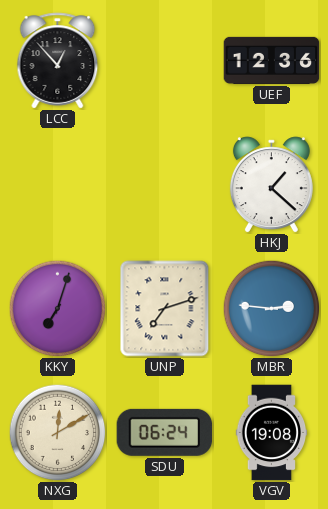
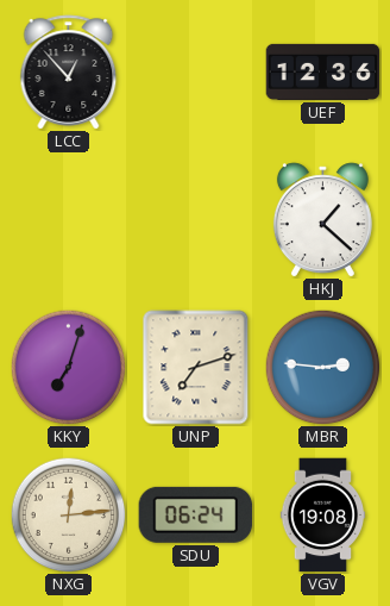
NXG: 12:10 -> 12:14
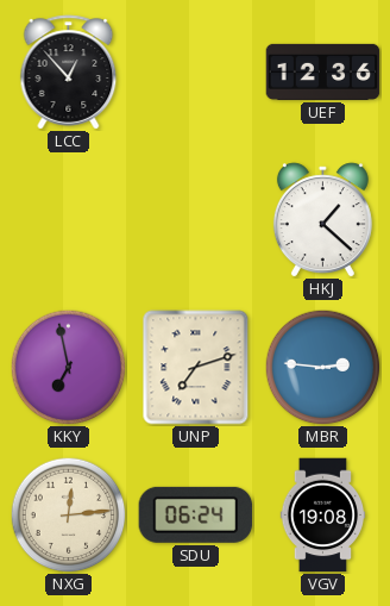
KKY: 7:03 -> 6:58
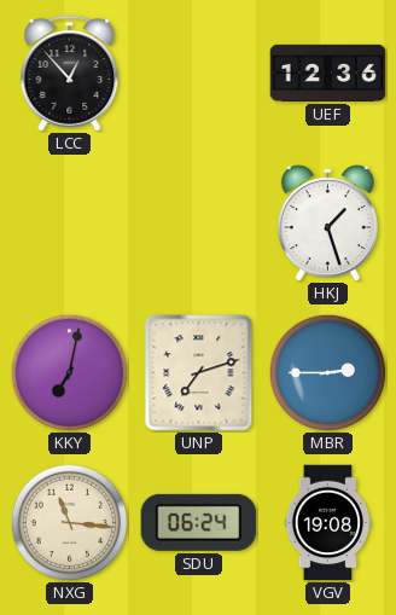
HKJ: 1:22 -> 1:27
KKY: 6:58 -> 7:02
MBR: 2:46 -> 2:45
NXG: 12:14 -> 11:16
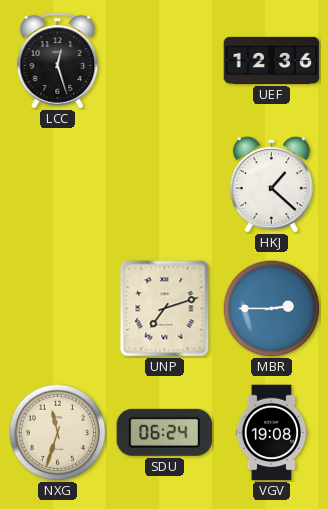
LCC: 12:53 -> 12:27
HKJ: 1:27 -> 1:22
KKY: 7:02 -> none
NXG: 11:16 -> 11:33
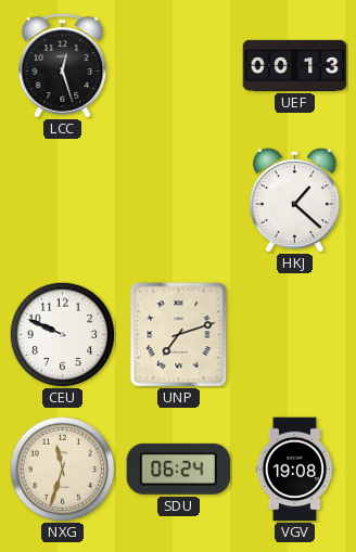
UEF: 12:36 -> 00:13
CEU: none -> 9:49
MBR: 2:45 -> none
